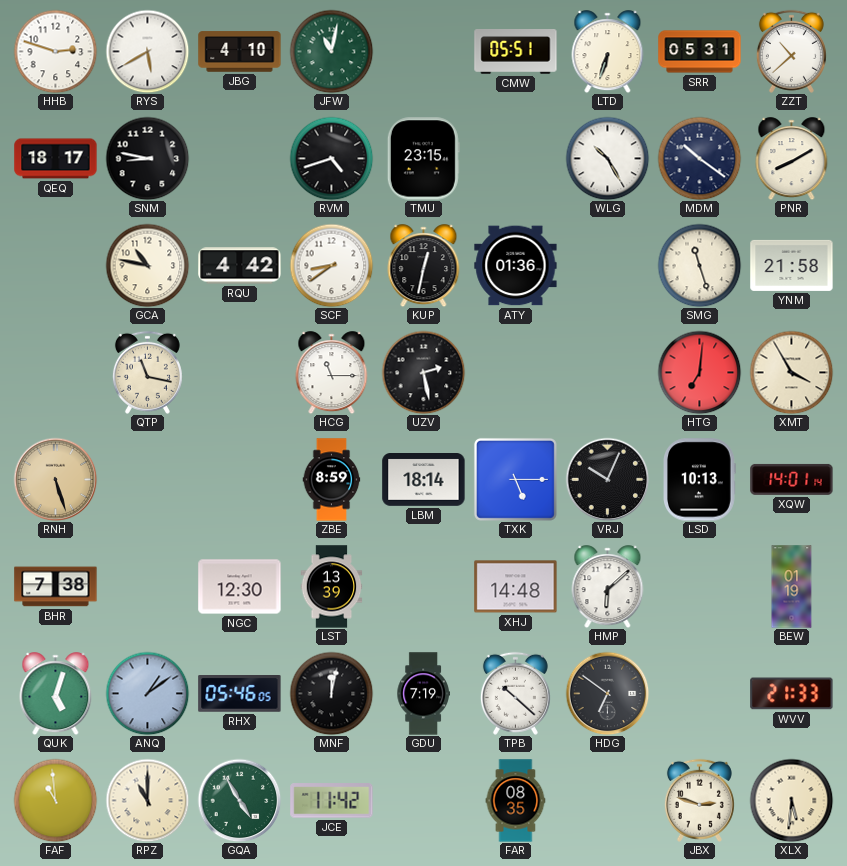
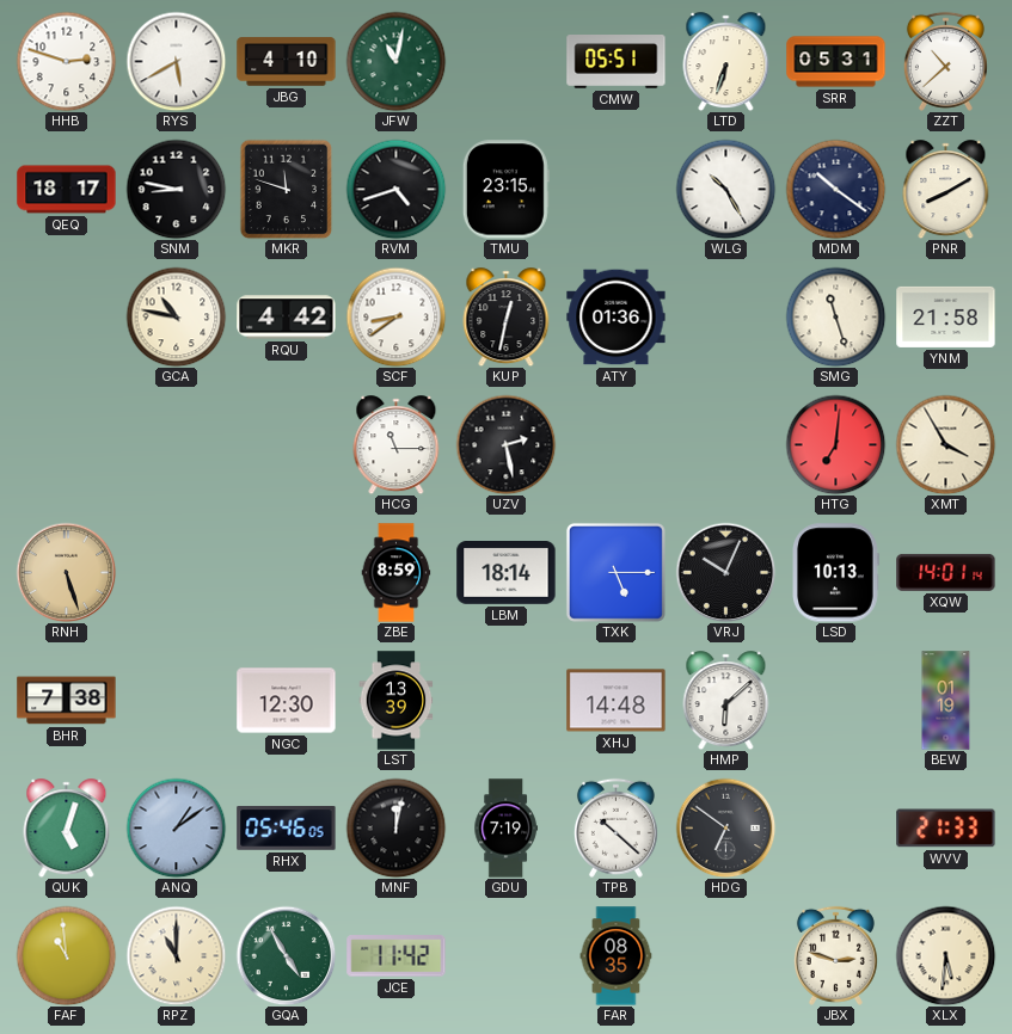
MKR: none -> 11:48
QTP: 11:17 -> none
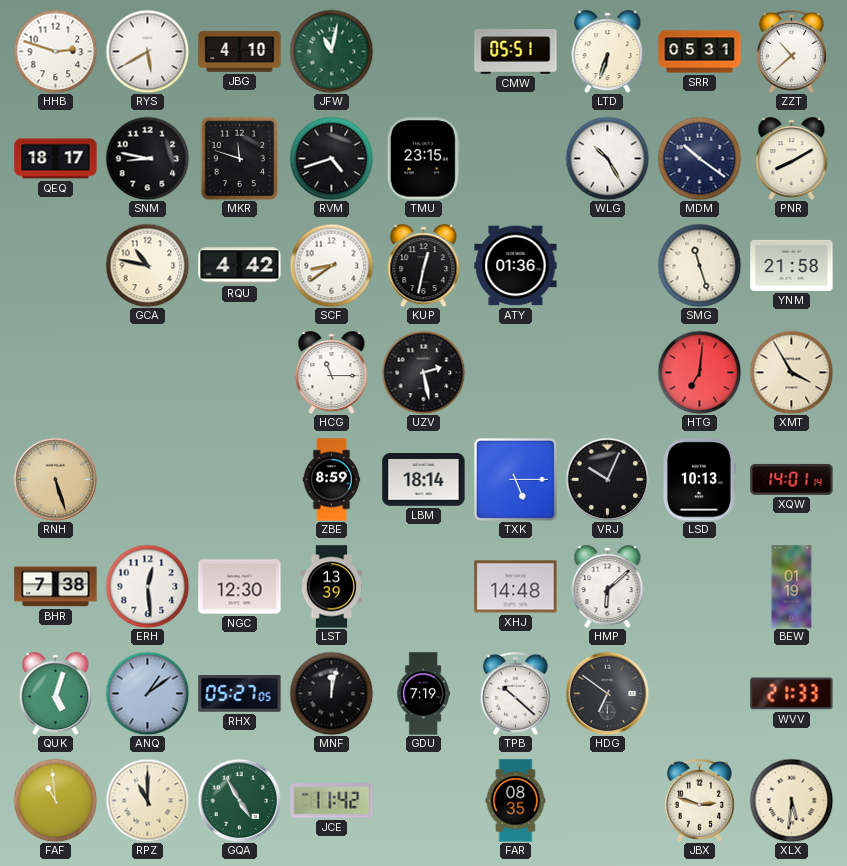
ERH: none -> 12:29
RHX: 05:46 -> 05:27
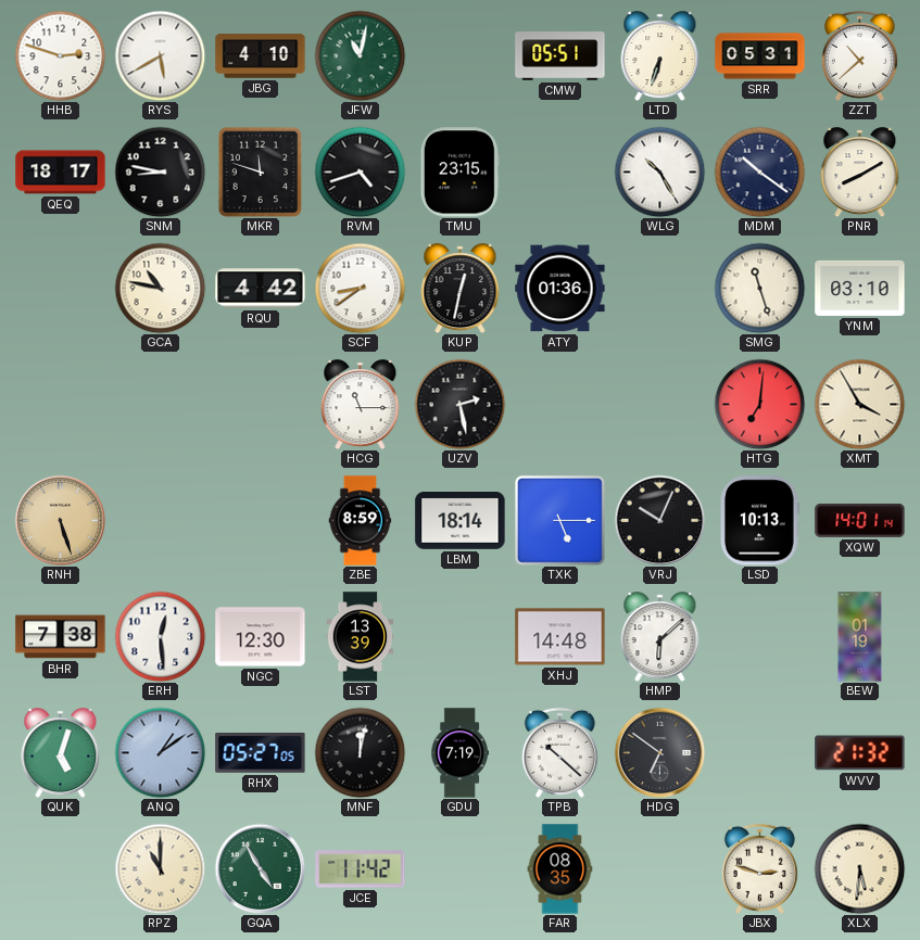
YNM: 21:58 -> 03:10
WVV: 21:33 -> 21:32
FAF: 10:59 -> none
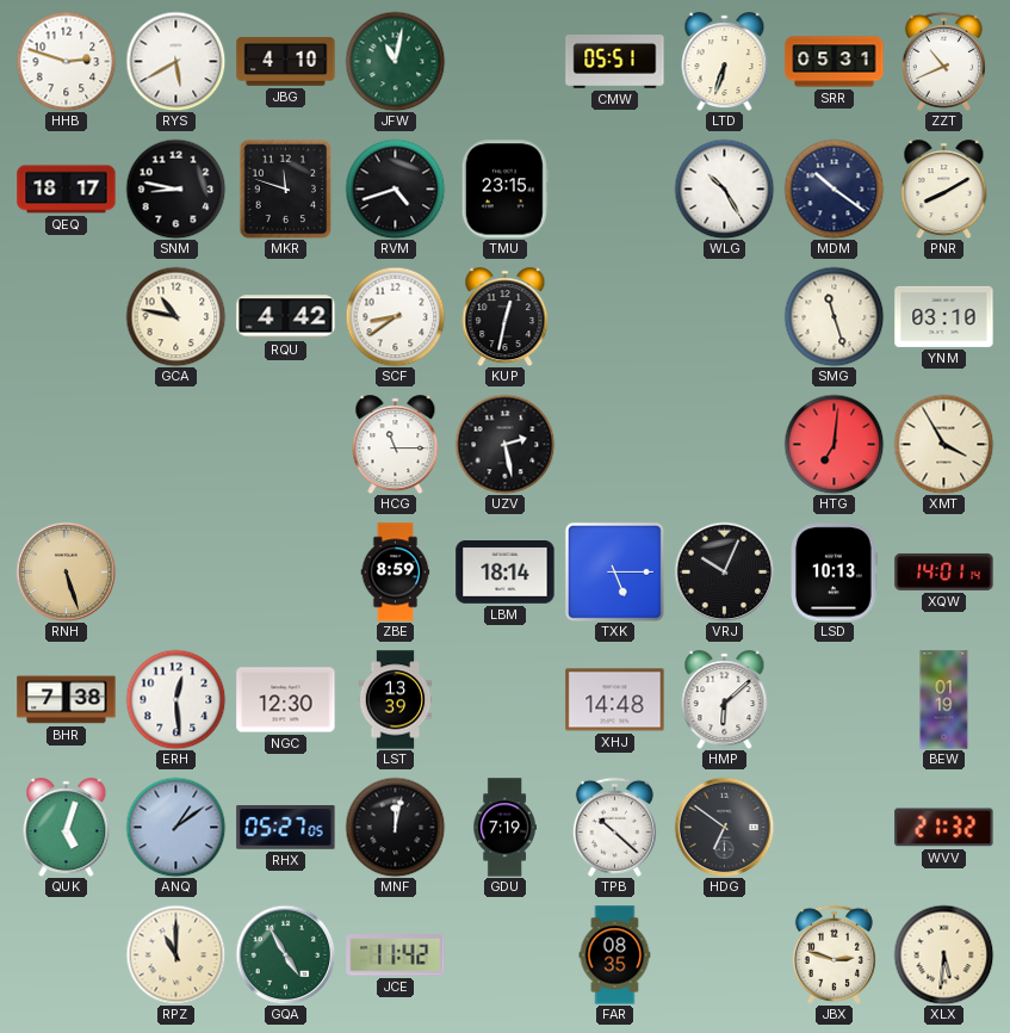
ZZT: 10:38 -> 10:41
ATY: 01:36 -> none
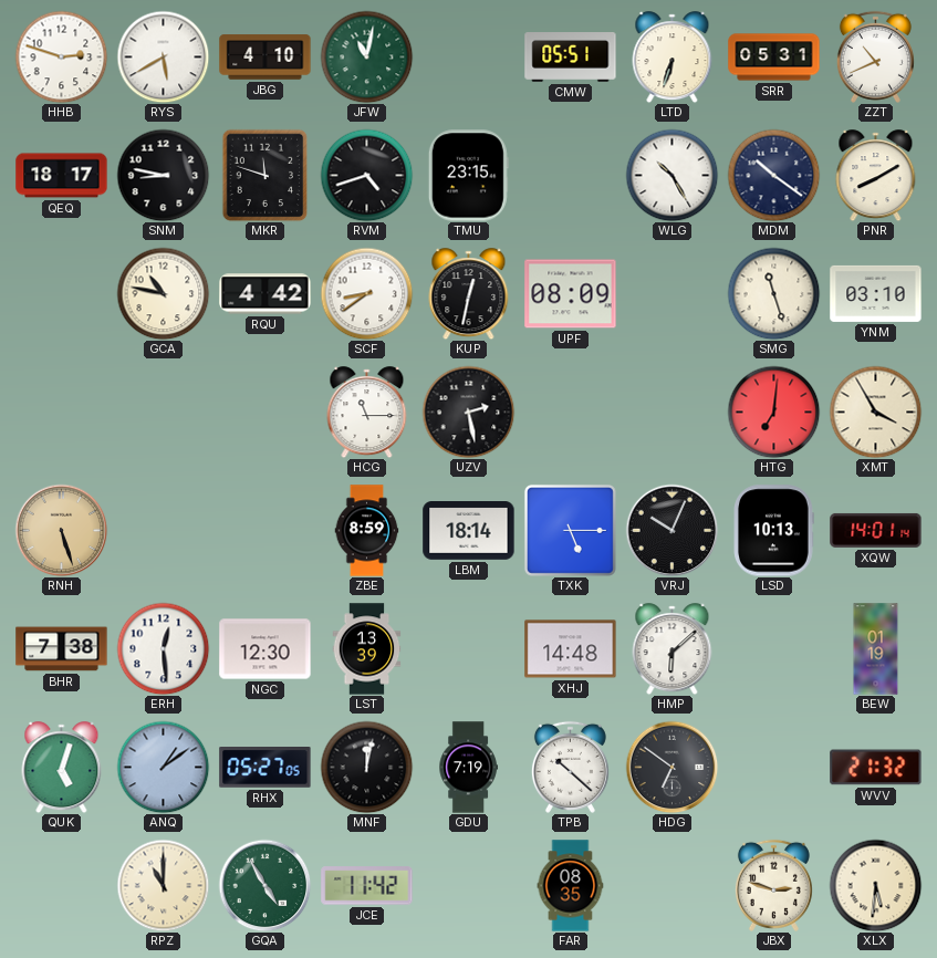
UPF: none -> 08:09
